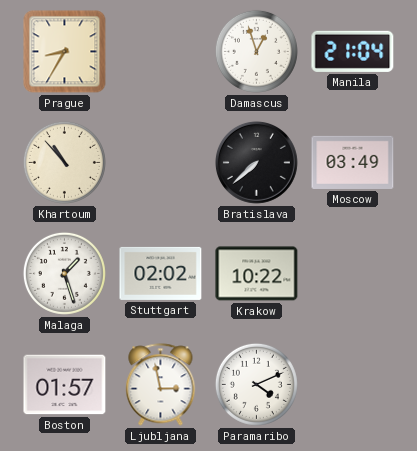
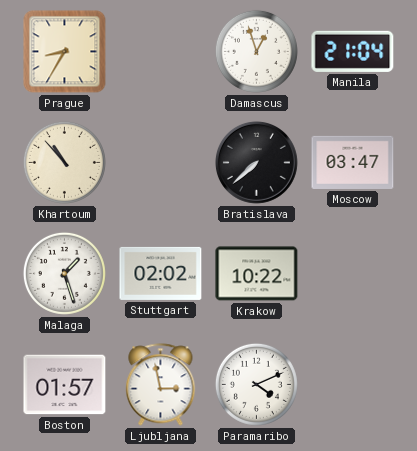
Moscow: 03:49 -> 03:47
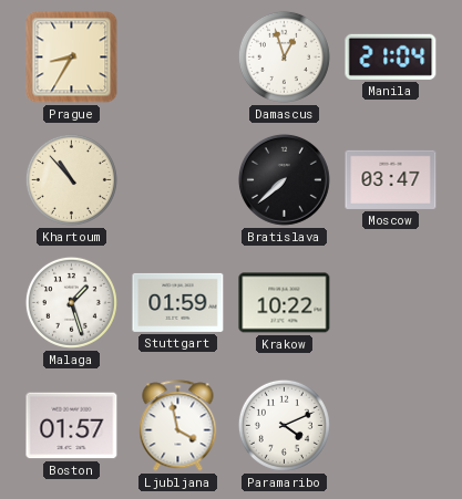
Stuttgart: 02:02 -> 01:59
Ljubljana: 2:58 -> 3:58
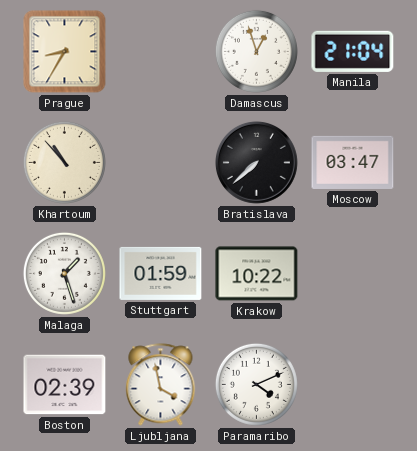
Boston: 01:57 -> 02:39
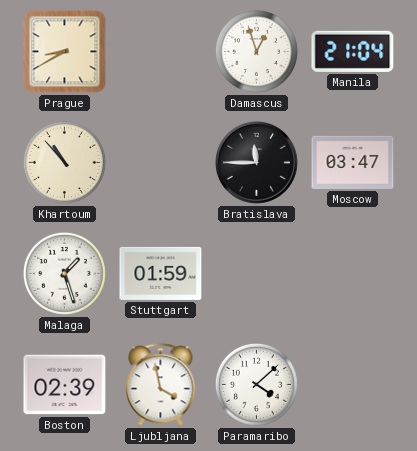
Prague: 8:35 -> 8:40
Bratislava: 7:38 -> 11:45
Krakow: 10:22 -> none
Paramaribo: 4:11 -> 4:08
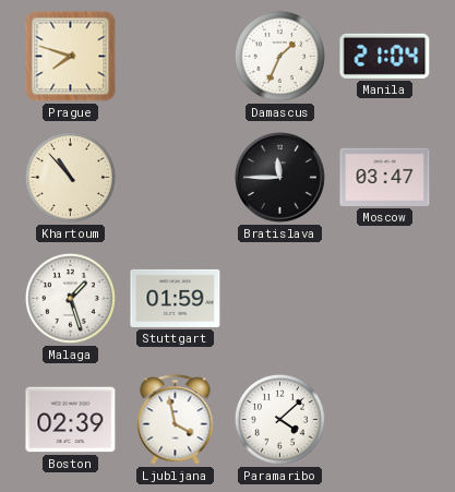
Prague: 8:40 -> 7:48
Damascus: 12:57 -> 1:34
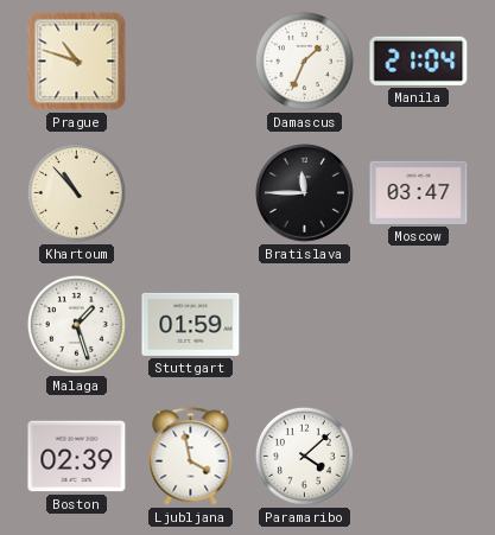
Prague: 7:48 -> 10:48
